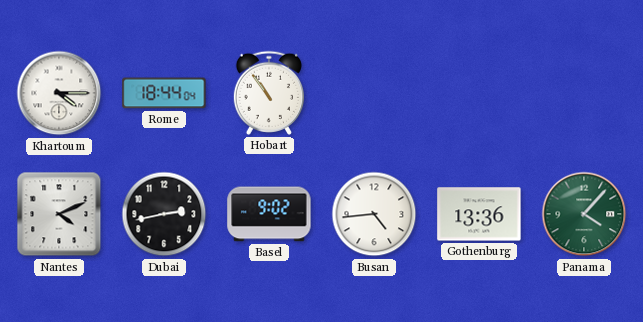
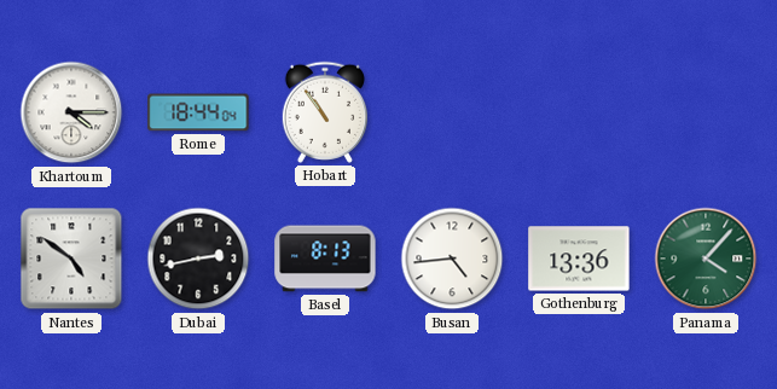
Nantes: 4:11 -> 4:51
Basel: 9:02 -> 8:13
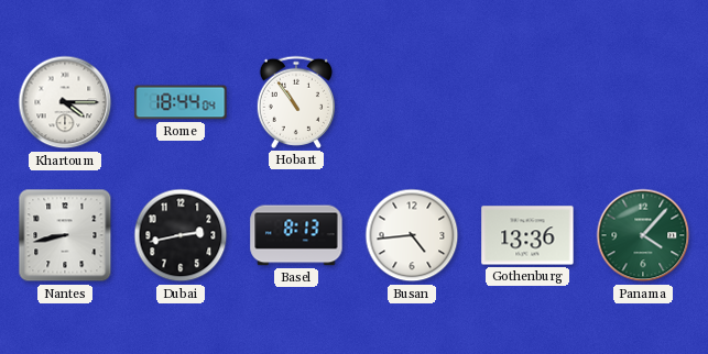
Nantes: 4:51 -> 8:43
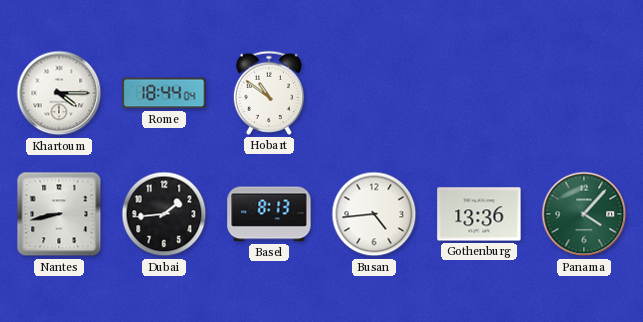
Hobart: 10:54 -> 10:51
Dubai: 2:43 -> 1:44
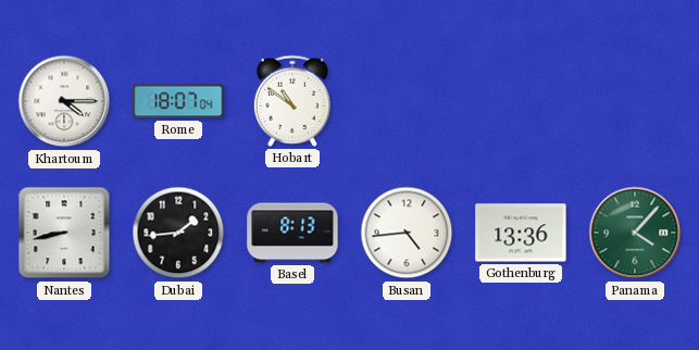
Rome: 18:44 -> 18:07
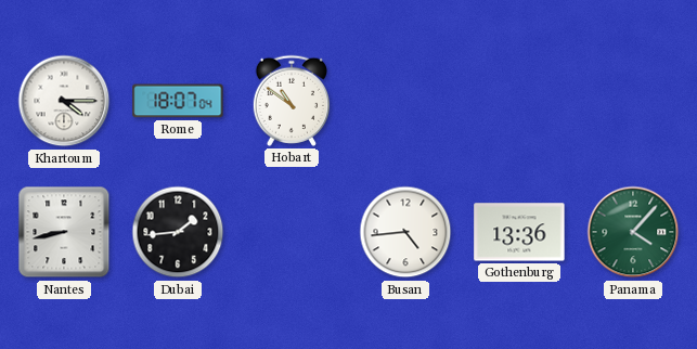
Basel: 8:13 -> none
